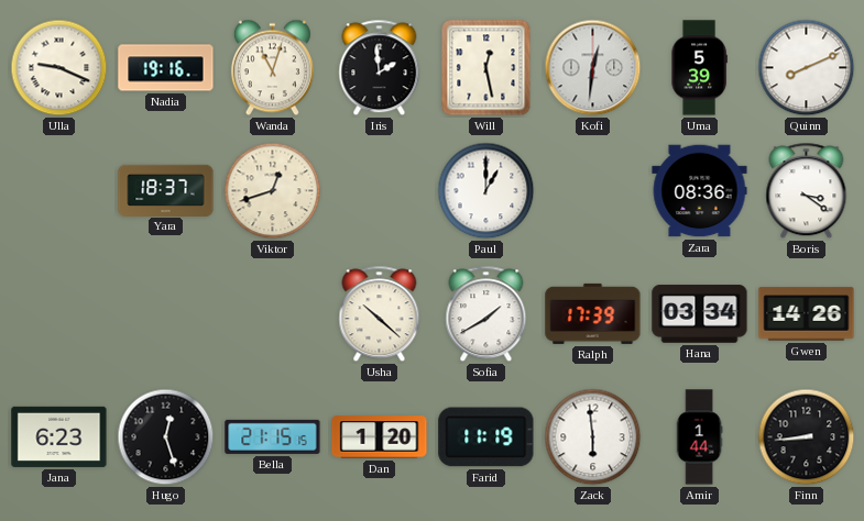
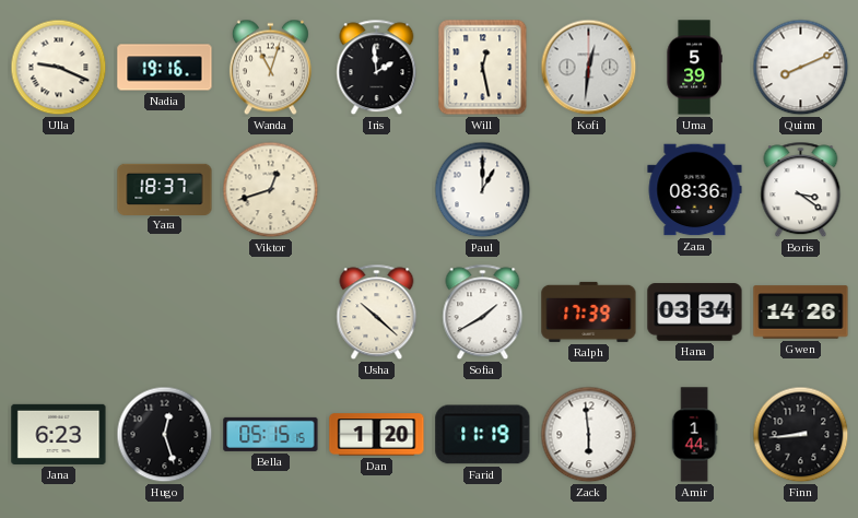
Bella: 21:15 -> 05:15
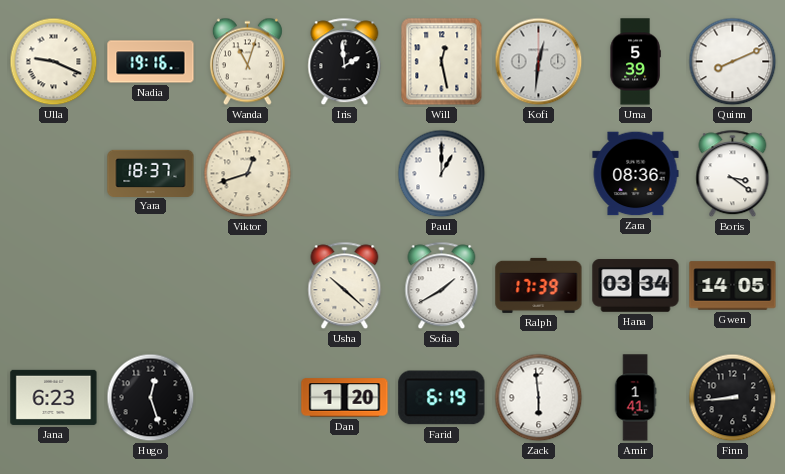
Gwen: 14:26 -> 14:05
Bella: 05:15 -> none
Farid: 11:19 -> 6:19
Amir: 1:44 -> 1:41
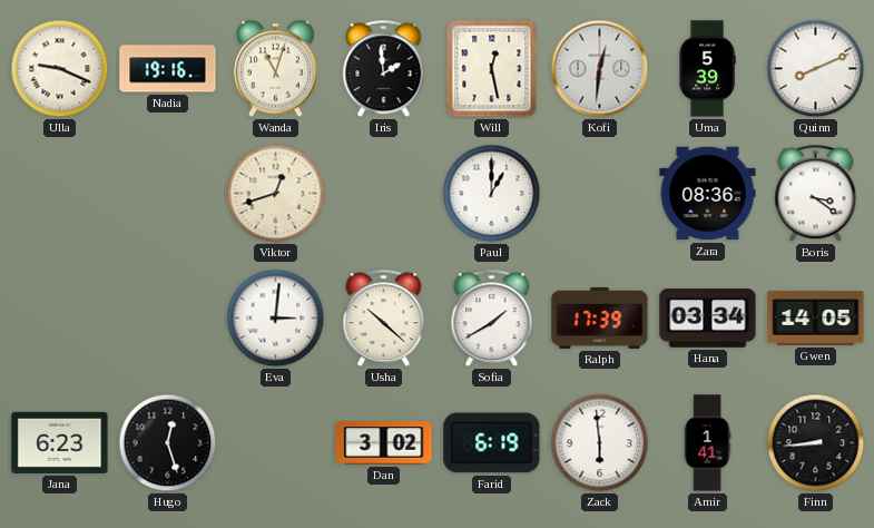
Yara: 18:37 -> none
Eva: none -> 3:01
Dan: 1:20 -> 3:02
